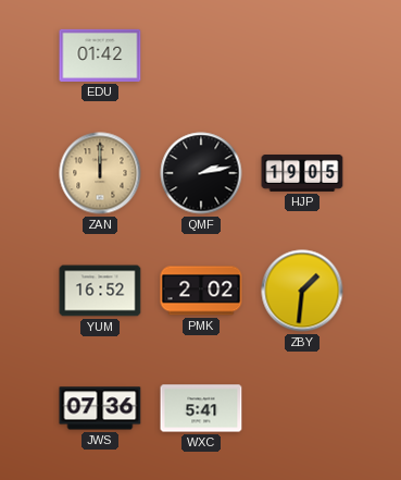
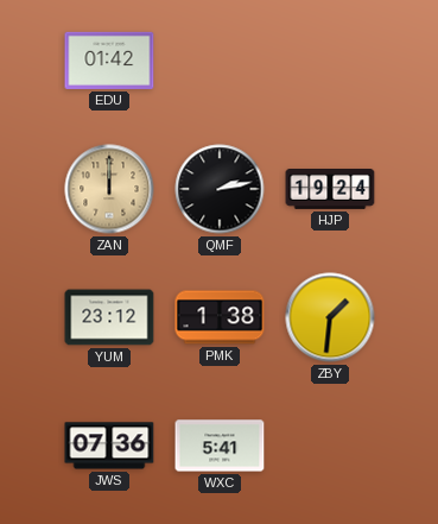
HJP: 19:05 -> 19:24
YUM: 16:52 -> 23:12
PMK: 2:02 -> 1:38
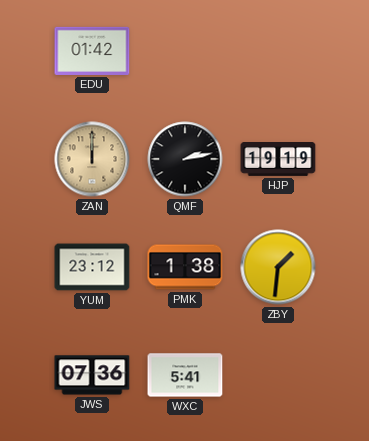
HJP: 19:24 -> 19:19
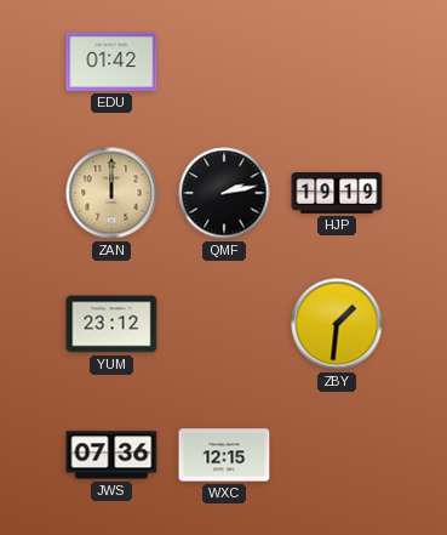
PMK: 1:38 -> none
WXC: 5:41 -> 12:15
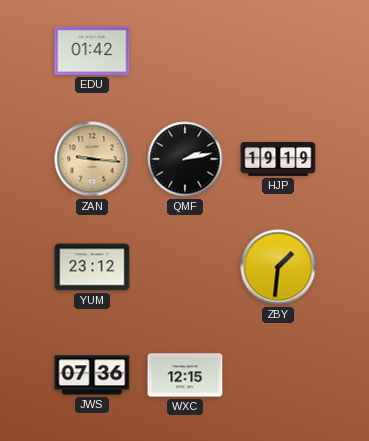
ZAN: 12:00 -> 9:16
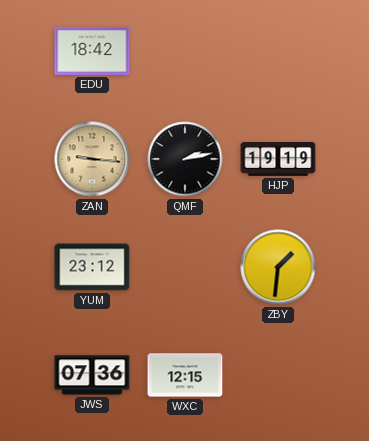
EDU: 01:42 -> 18:42
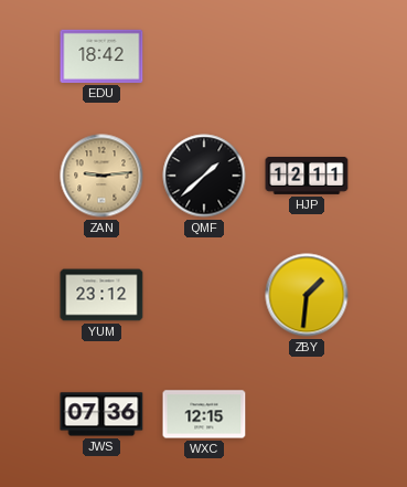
ZAN: 9:16 -> 9:14
QMF: 2:13 -> 1:38
HJP: 19:19 -> 12:11
